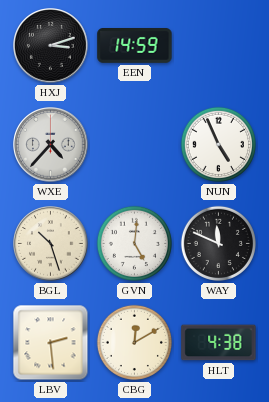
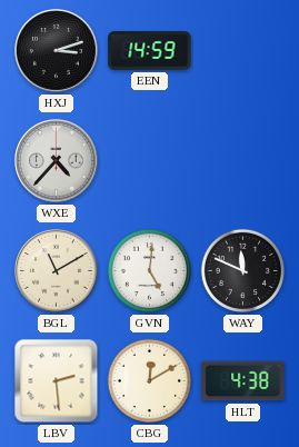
NUN: 4:56 -> none
BGL: 10:27 -> 11:10
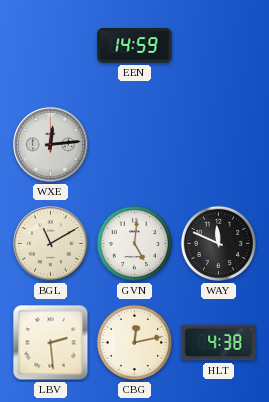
HXJ: 3:12 -> none
WXE: 4:37 -> 12:14
CBG: 12:10 -> 12:13
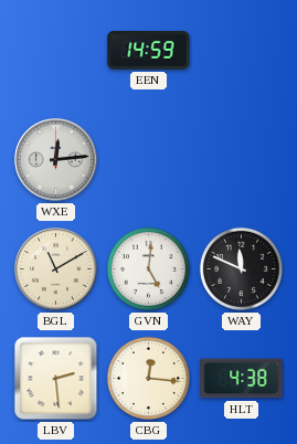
CBG: 12:13 -> 12:16
